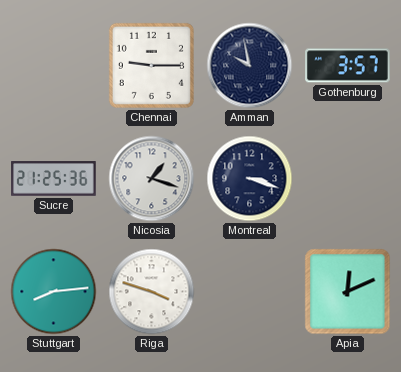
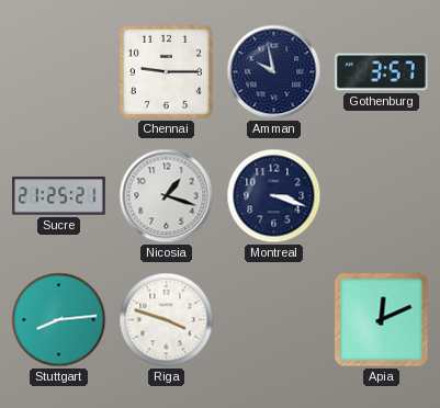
Sucre: 21:25:36 -> 21:25:21
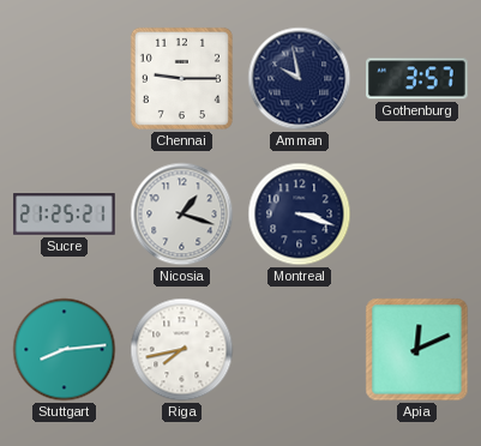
Riga: 3:48 -> 7:43
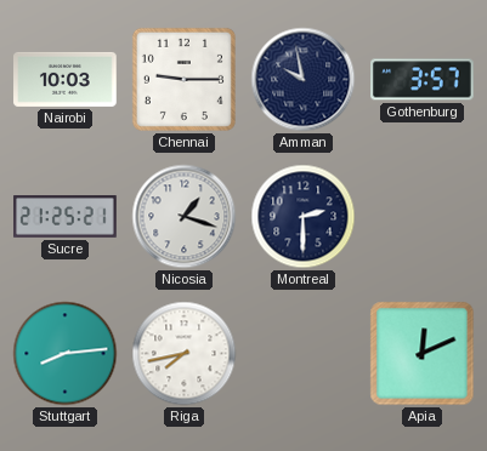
Nairobi: none -> 10:03
Montreal: 3:18 -> 2:30
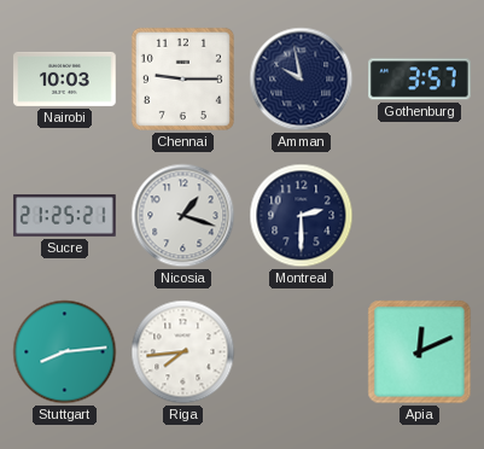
Riga: 7:43 -> 7:44
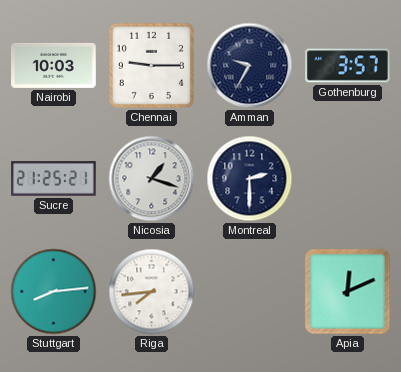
Amman: 9:58 -> 9:35
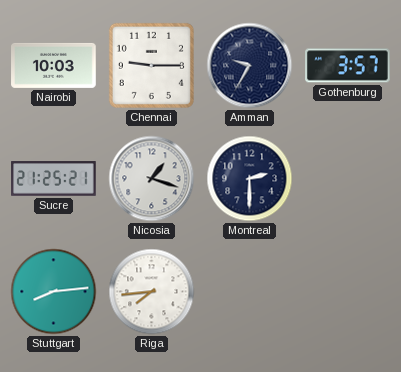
Apia: 12:11 -> none
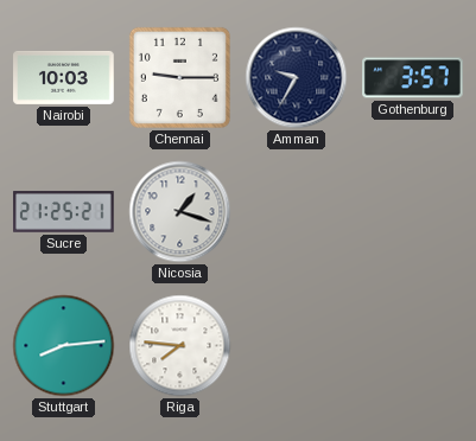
Montreal: 2:30 -> none
Riga: 7:44 -> 7:46
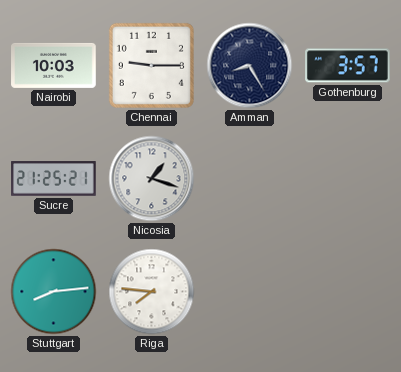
Amman: 9:35 -> 8:25
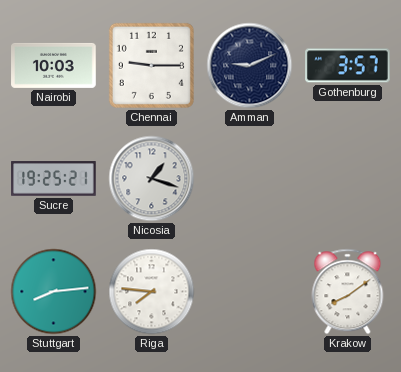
Amman: 8:25 -> 9:11
Sucre: 21:25 -> 19:25
Krakow: none -> 8:09
